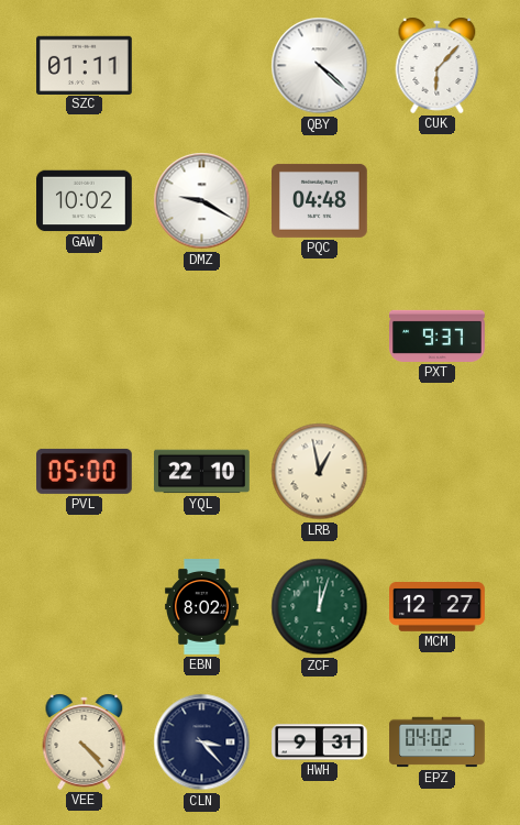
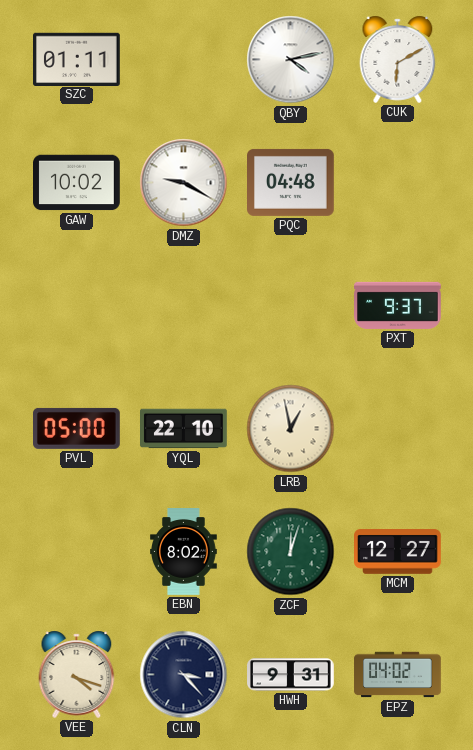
QBY: 4:22 -> 4:13
CUK: 6:07 -> 6:10
VEE: 4:23 -> 4:18
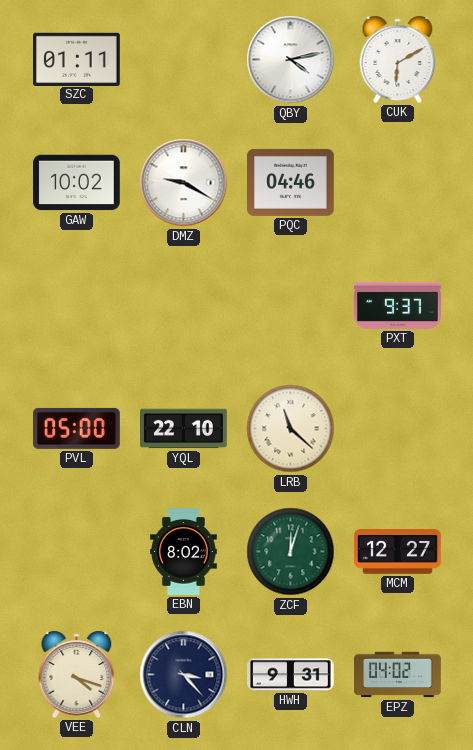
PQC: 04:48 -> 04:46
LRB: 12:58 -> 11:22
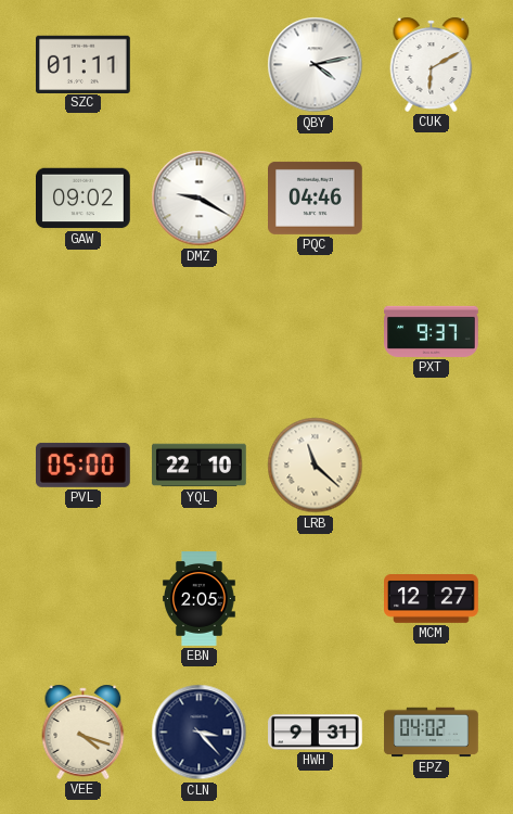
GAW: 10:02 -> 09:02
EBN: 8:02 -> 2:05
ZCF: 12:03 -> none
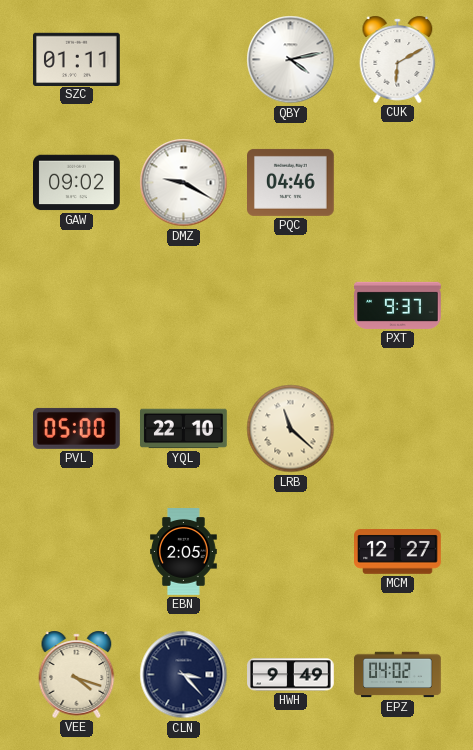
HWH: 9:31 -> 9:49
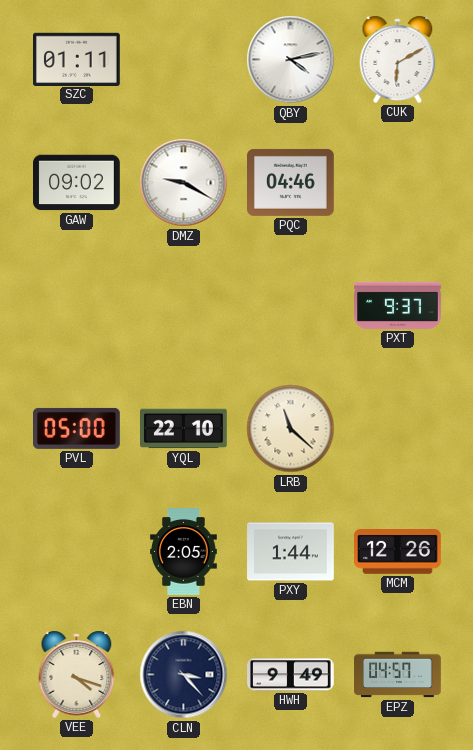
PXY: none -> 1:44
MCM: 12:27 -> 12:26
EPZ: 04:02 -> 04:57
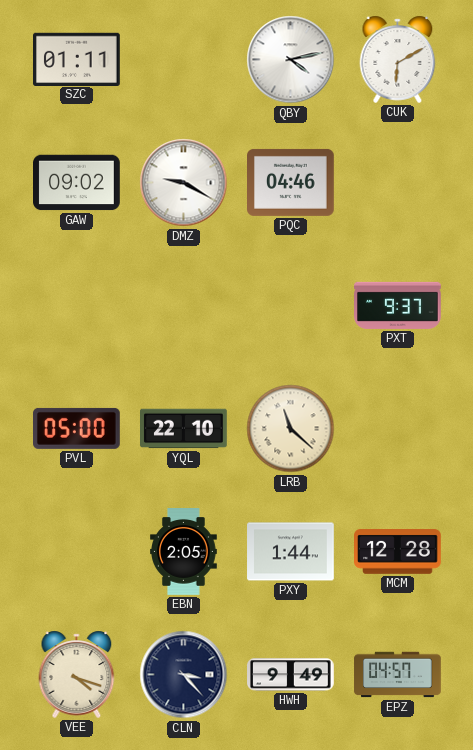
MCM: 12:26 -> 12:28
